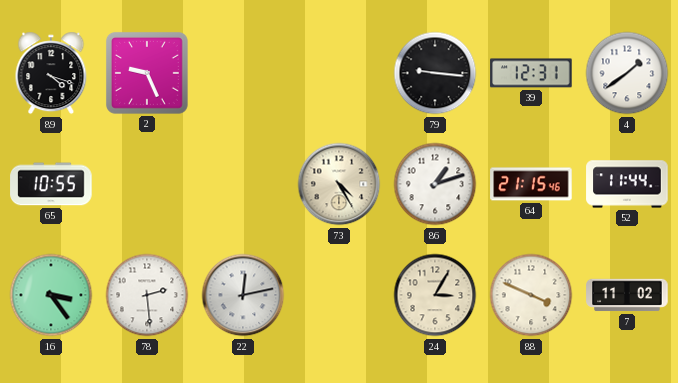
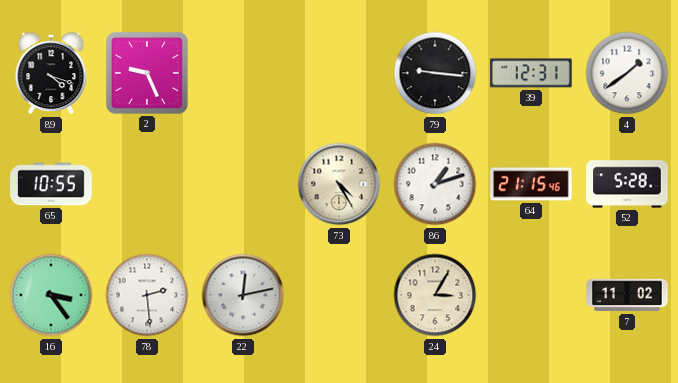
52: 11:44 -> 5:28
88: 3:49 -> none
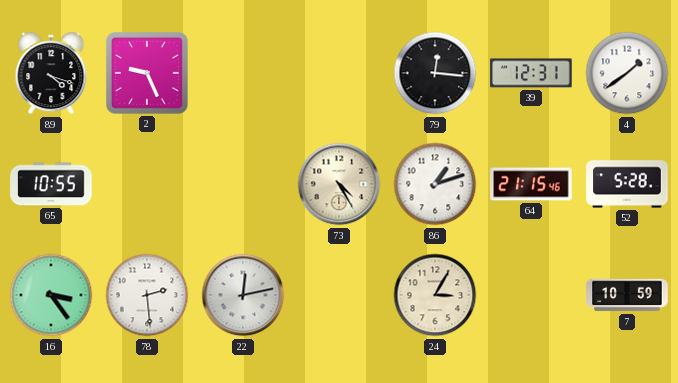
79: 9:16 -> 12:16
7: 11:02 -> 10:59
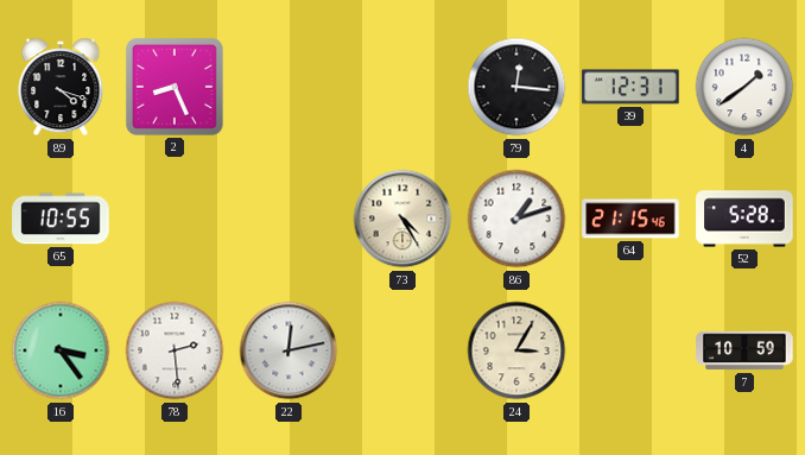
2: 9:26 -> 8:26
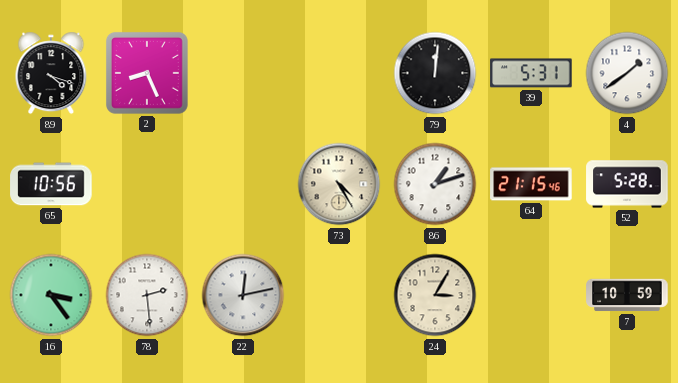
79: 12:16 -> 12:01
39: 12:31 -> 5:31
65: 10:55 -> 10:56
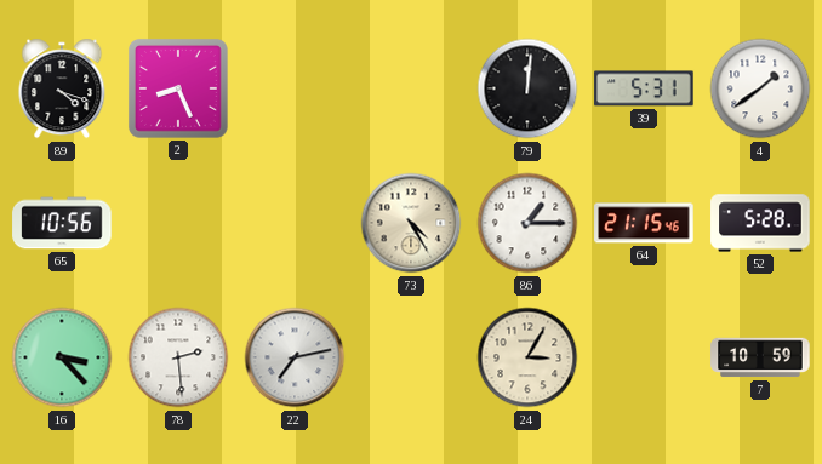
86: 1:12 -> 1:15
16: 3:24 -> 3:23
22: 12:13 -> 7:13
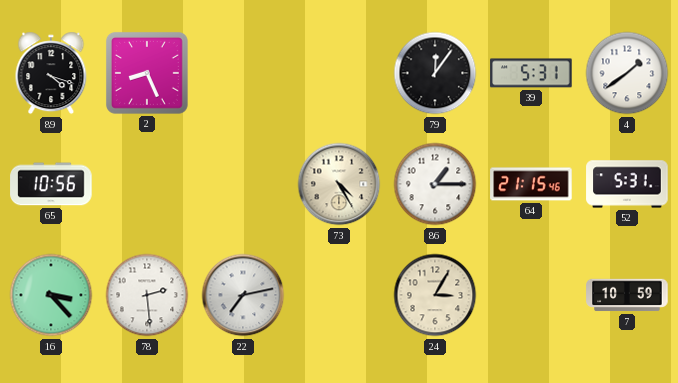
79: 12:01 -> 12:06
52: 5:28 -> 5:31
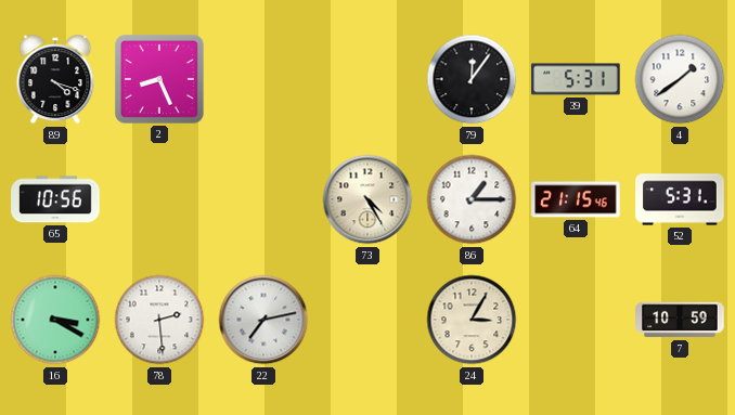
16: 3:23 -> 3:20
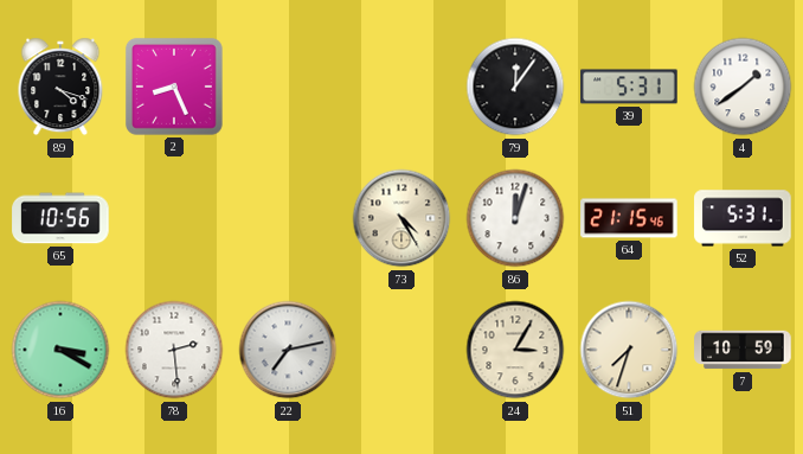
86: 1:15 -> 12:03
51: none -> 7:33
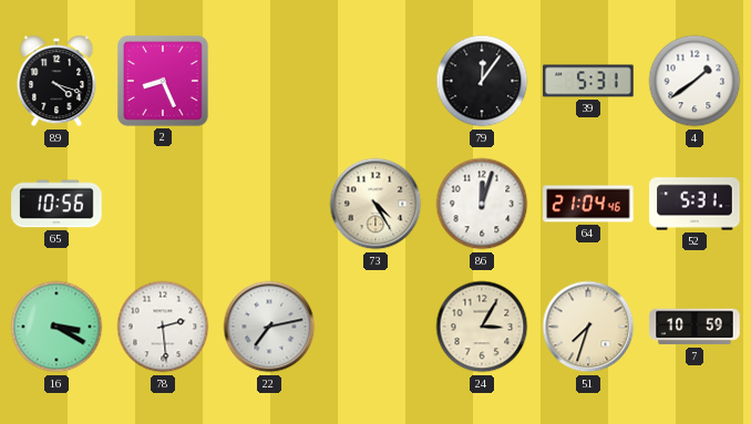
64: 21:15 -> 21:04
